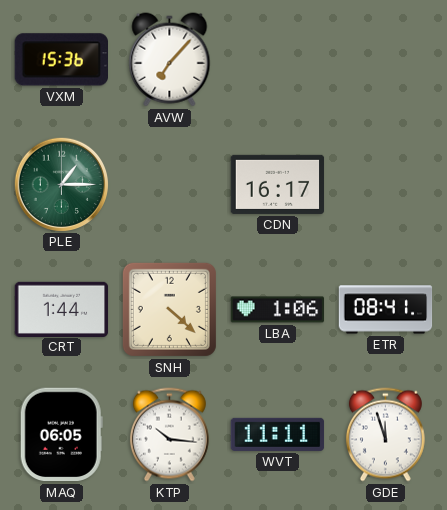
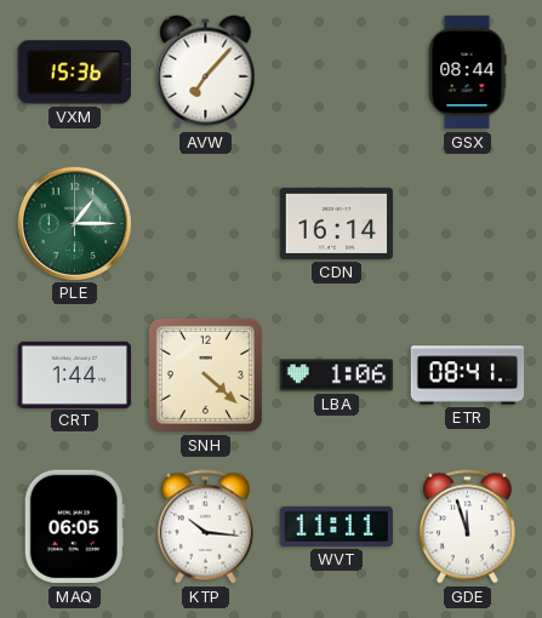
GSX: none -> 08:44
CDN: 16:17 -> 16:14
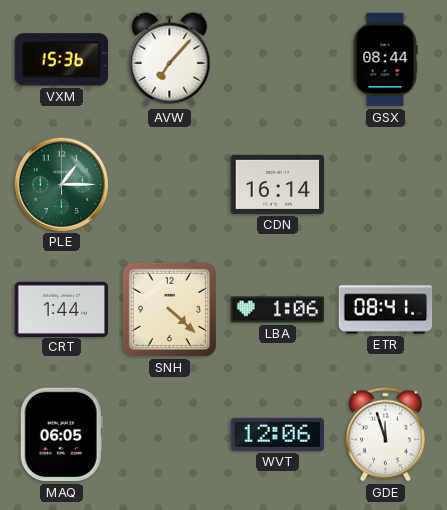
KTP: 10:16 -> none
WVT: 11:11 -> 12:06
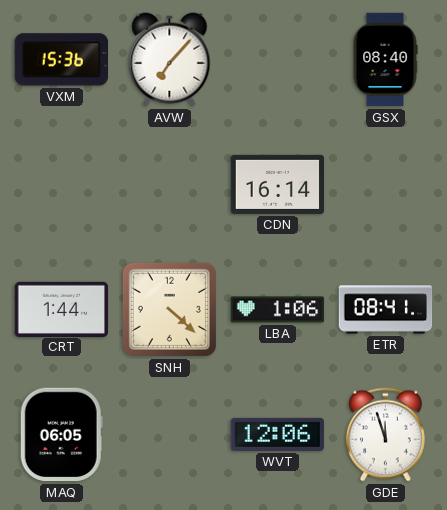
GSX: 08:44 -> 08:40
PLE: 1:15 -> none
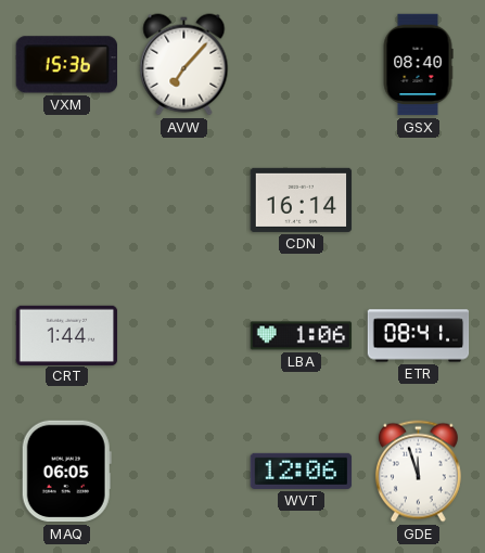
SNH: 4:22 -> none
